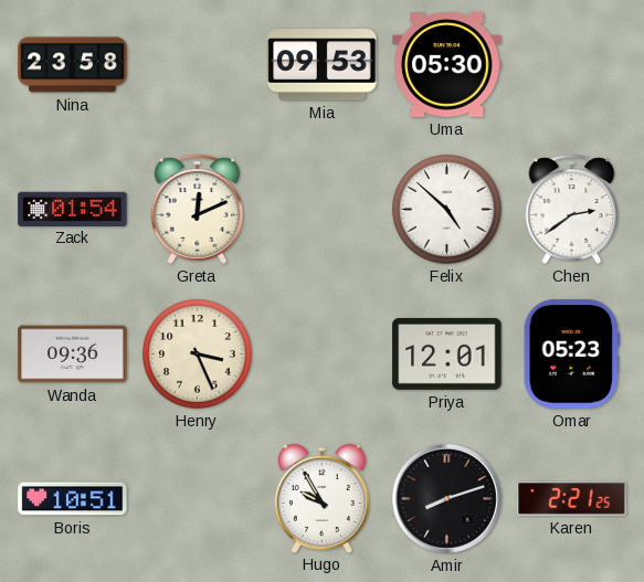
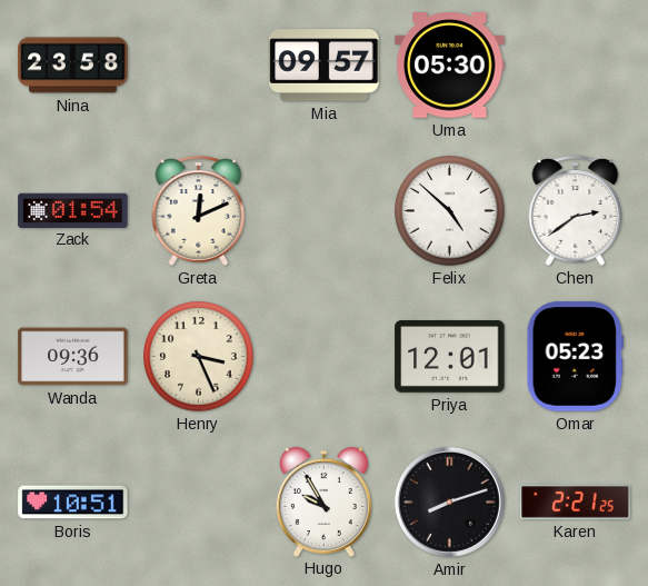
Mia: 09:53 -> 09:57
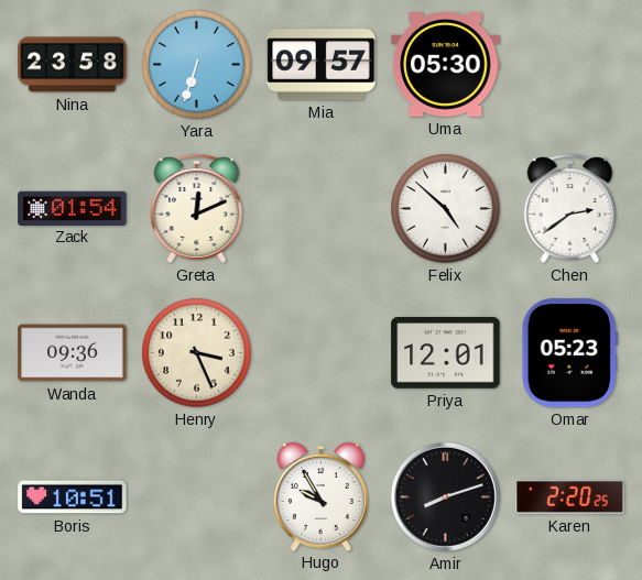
Yara: none -> 6:33
Karen: 2:21 -> 2:20
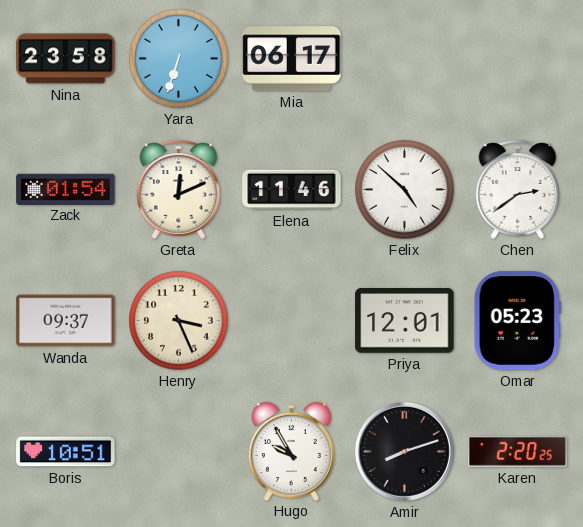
Mia: 09:57 -> 06:17
Uma: 05:30 -> none
Elena: none -> 11:46
Wanda: 09:36 -> 09:37
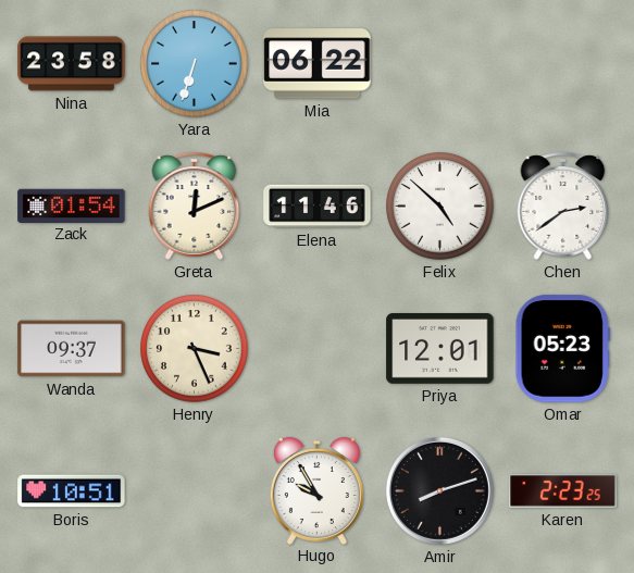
Mia: 06:17 -> 06:22
Karen: 2:20 -> 2:23
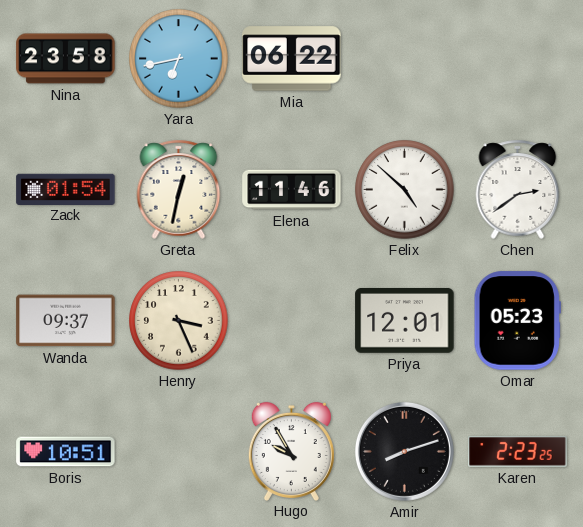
Yara: 6:33 -> 6:43
Greta: 12:11 -> 12:32
